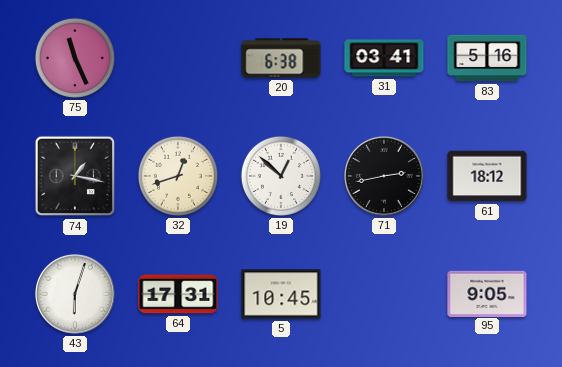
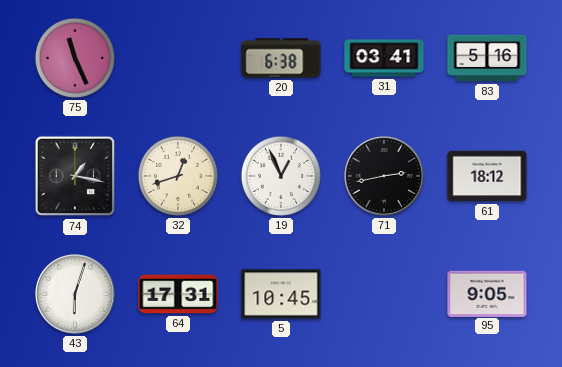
19: 12:52 -> 12:56
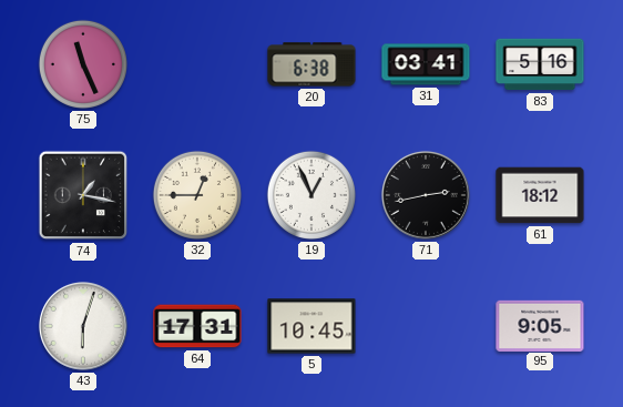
32: 12:42 -> 12:45
